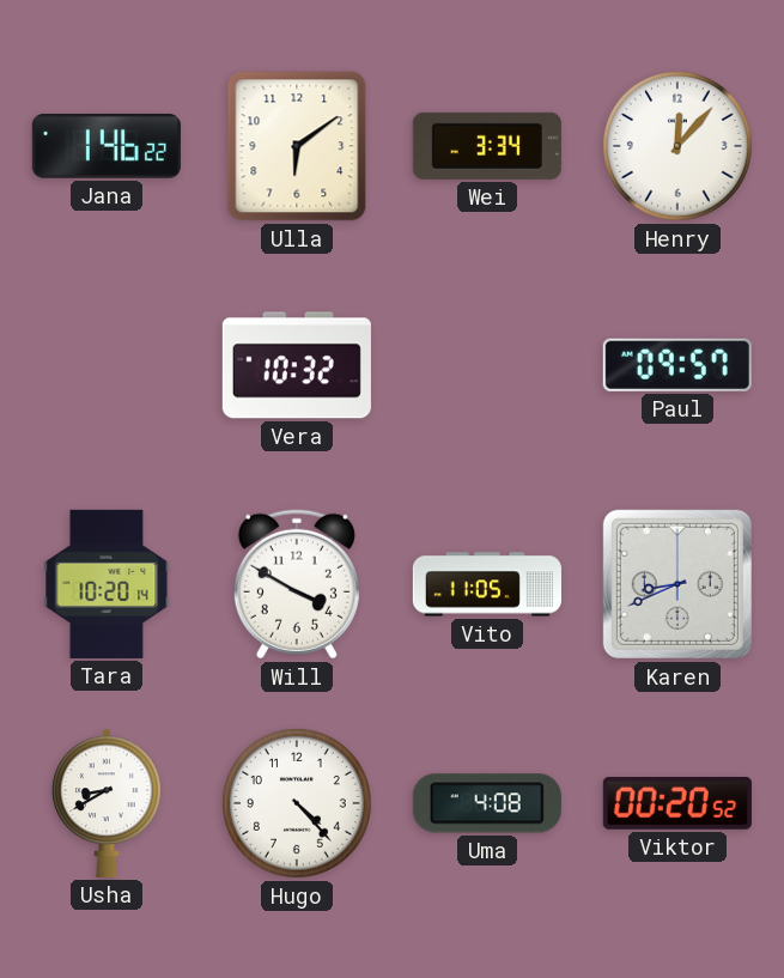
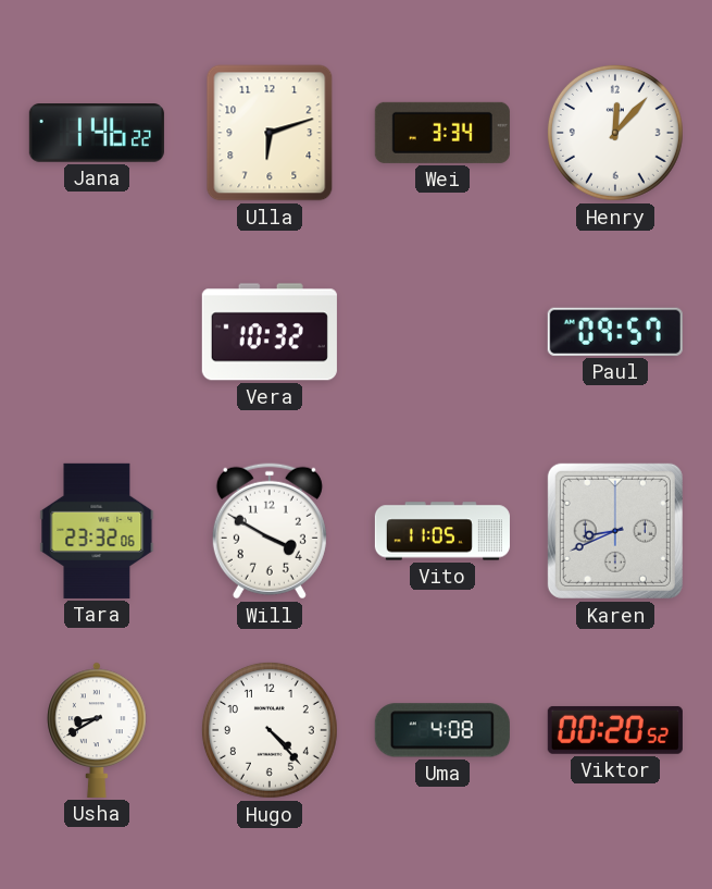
Ulla: 6:09 -> 6:12
Tara: 10:20 -> 23:32
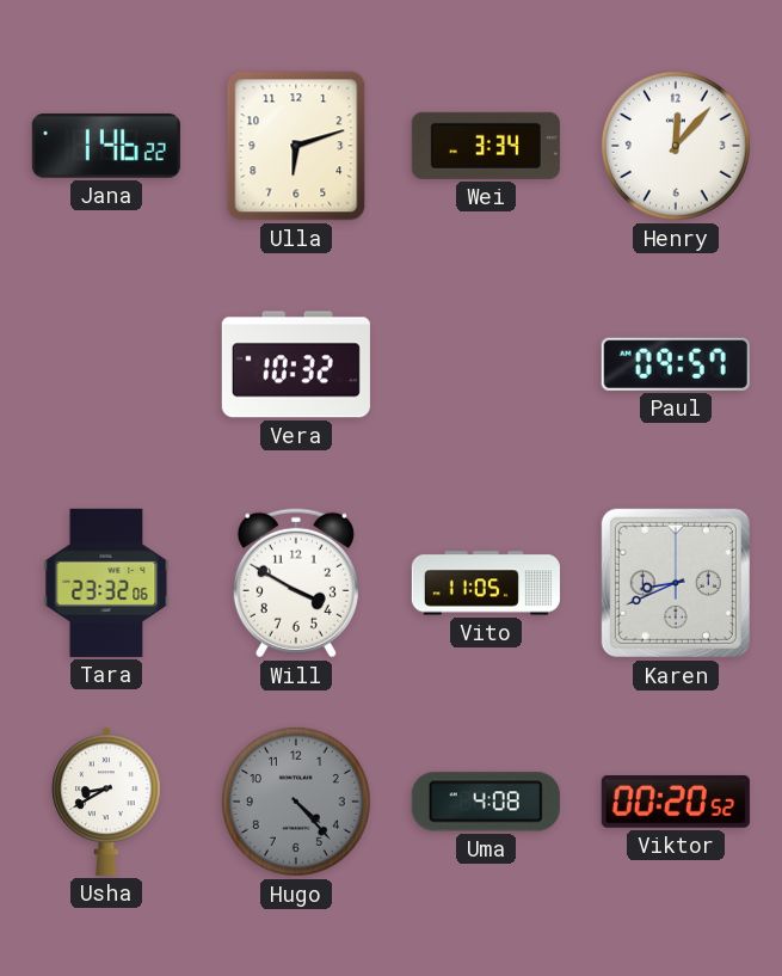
Hugo dial: white -> grey
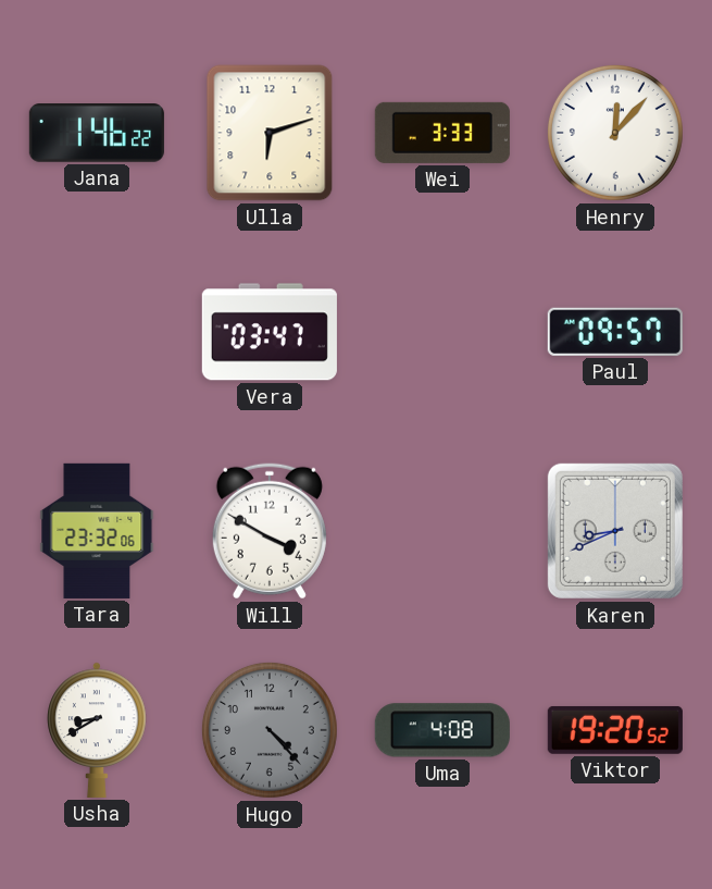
Wei: 3:34 -> 3:33
Vera: 10:32 -> 03:47
Vito: 11:05 -> none
Viktor: 00:20 -> 19:20
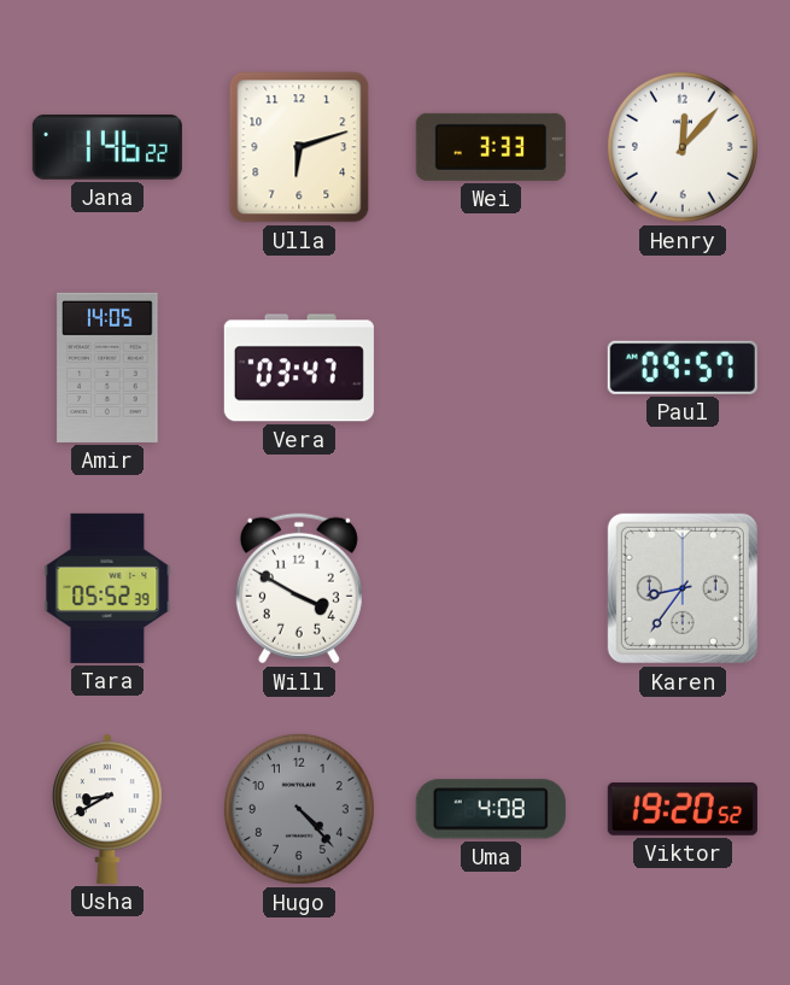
Amir: none -> 14:05
Tara: 23:32 -> 05:52
Karen: 8:41 -> 8:36
